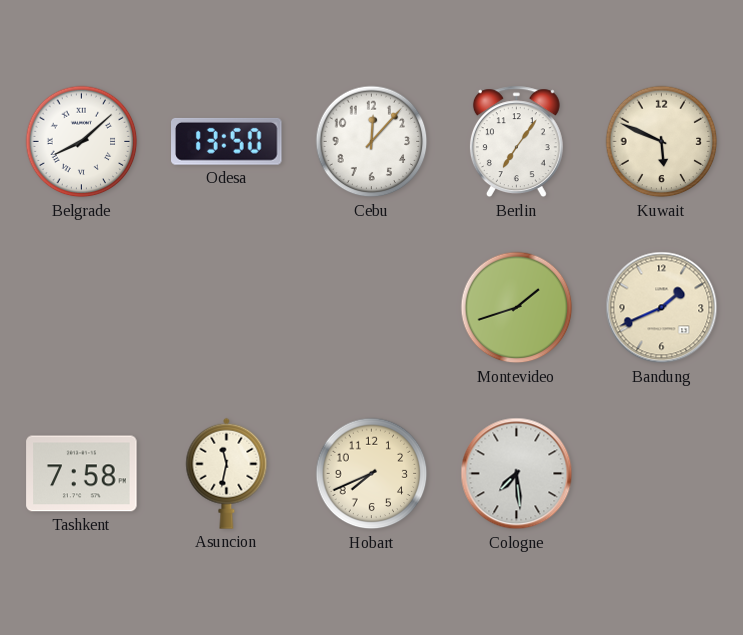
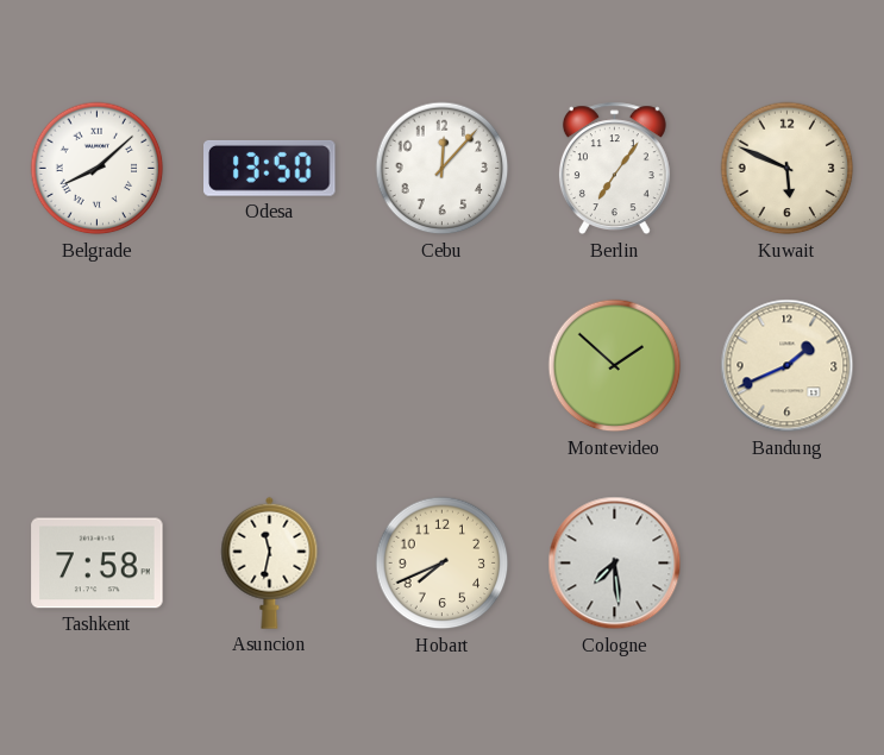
Montevideo: 1:42 -> 1:52
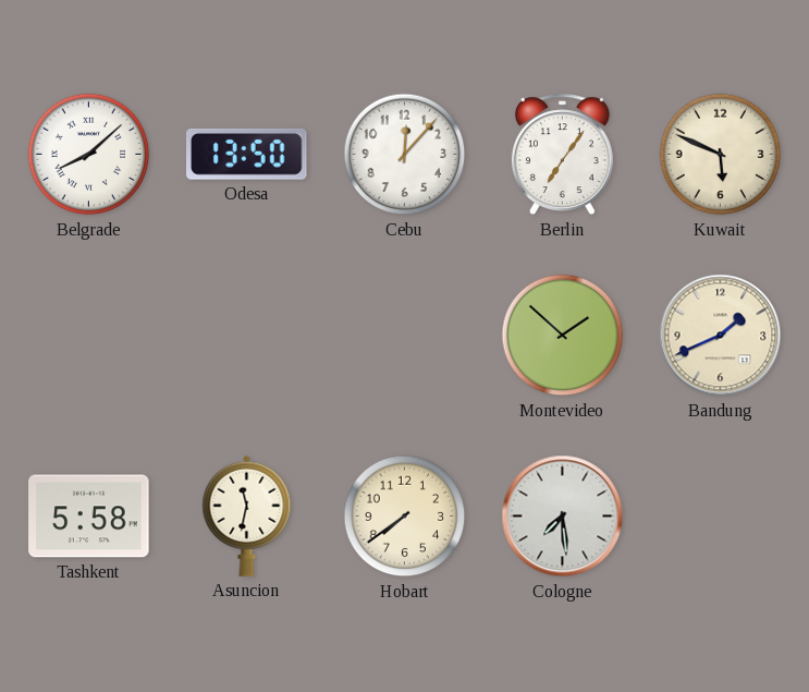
Tashkent: 7:58 -> 5:58
Hobart: 7:41 -> 7:39
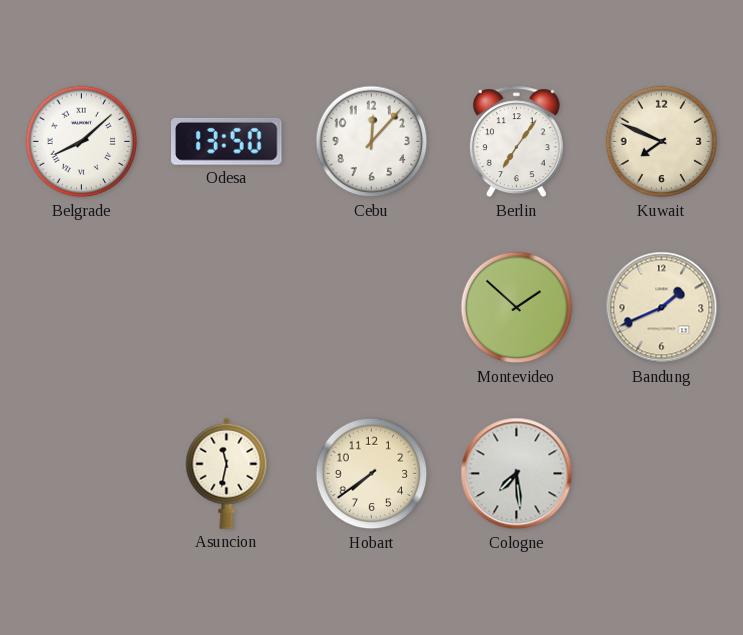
Kuwait: 5:49 -> 7:49
Tashkent: 5:58 -> none
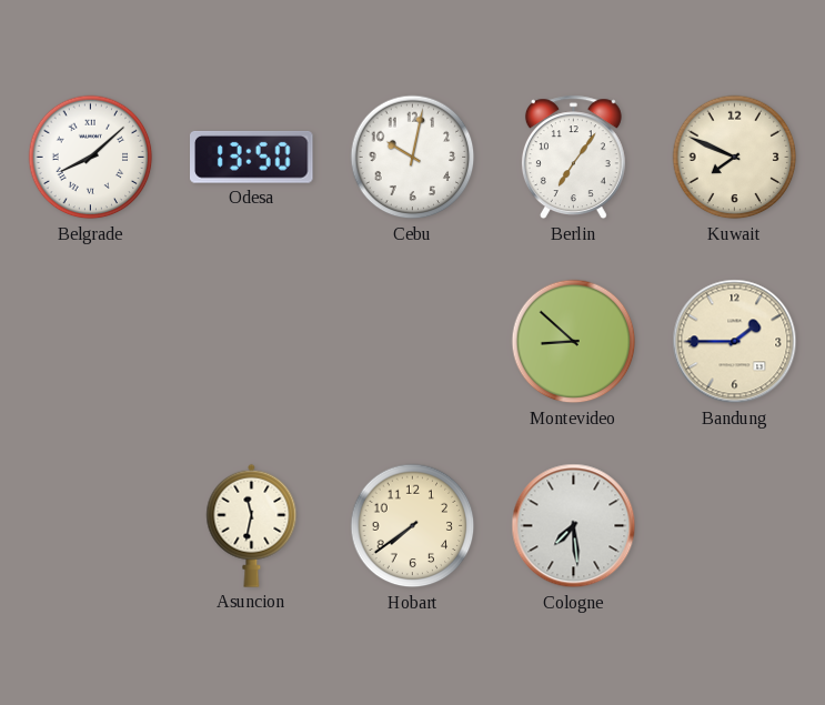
Cebu: 12:07 -> 10:02
Montevideo: 1:52 -> 8:52
Bandung: 1:41 -> 1:45
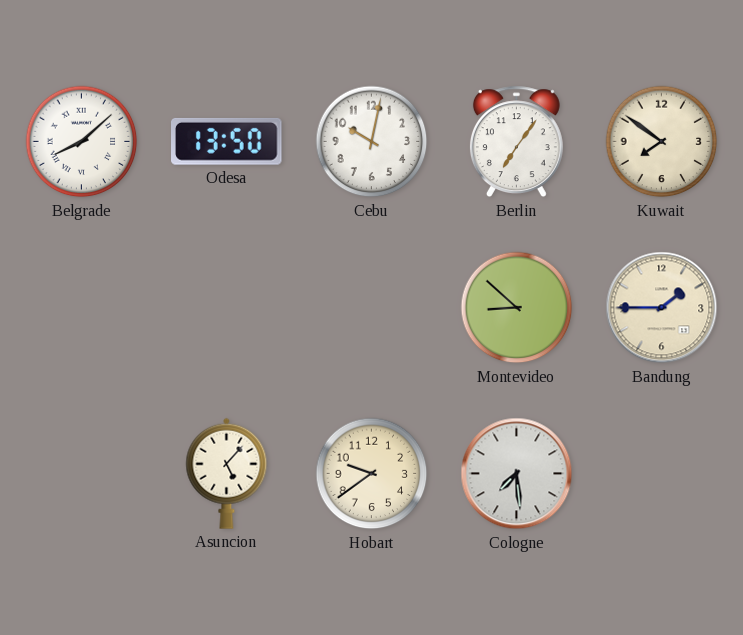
Kuwait: 7:49 -> 7:51
Asuncion: 11:32 -> 5:07
Hobart: 7:39 -> 9:39
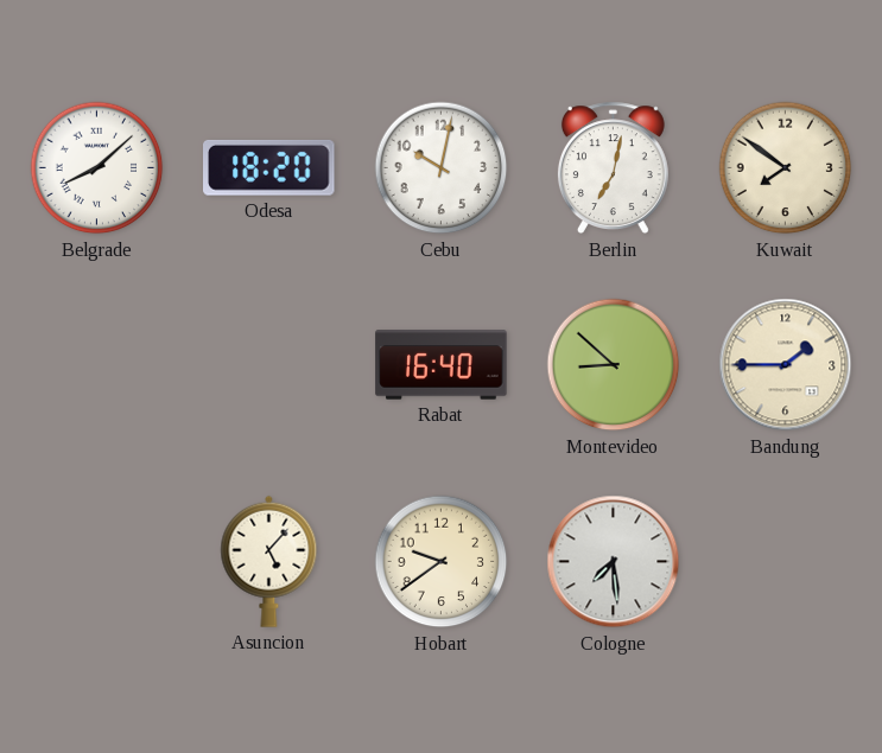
Odesa: 13:50 -> 18:20
Berlin: 7:06 -> 7:02
Rabat: none -> 16:40
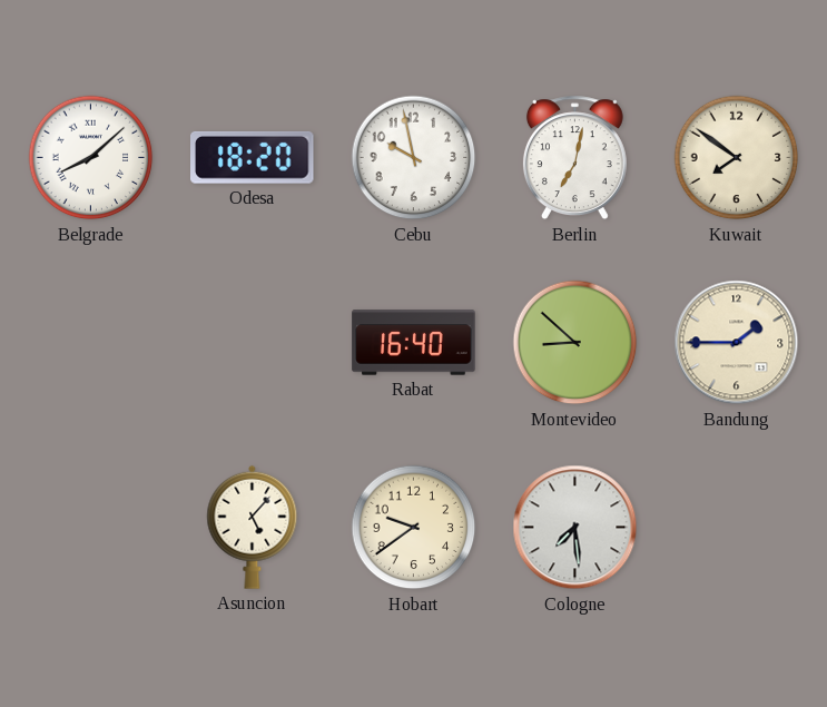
Cebu: 10:02 -> 9:58
